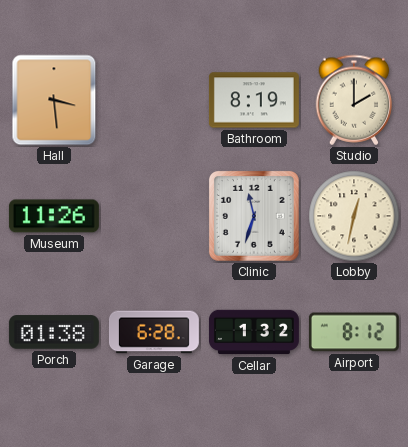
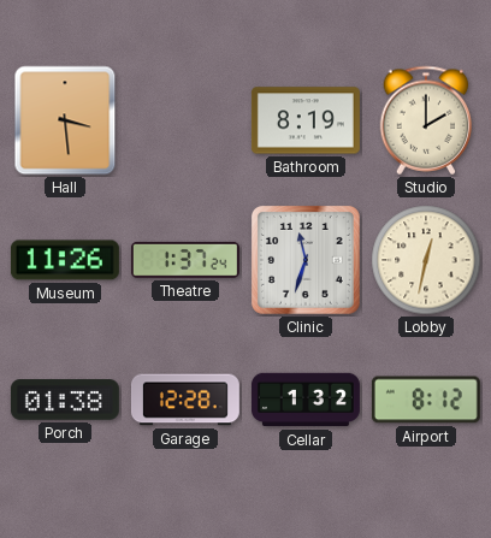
Theatre: none -> 1:37
Garage: 6:28 -> 12:28
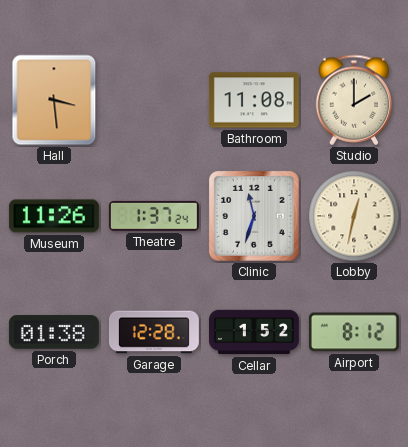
Bathroom: 8:19 -> 11:08
Cellar: 1:32 -> 1:52
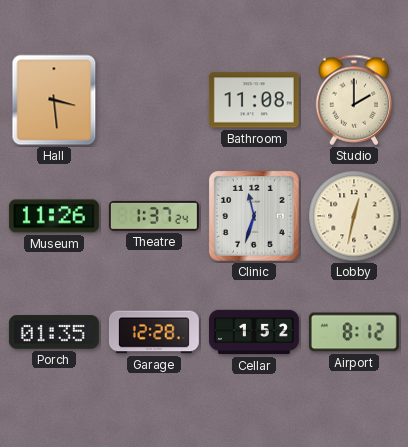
Porch: 01:38 -> 01:35
